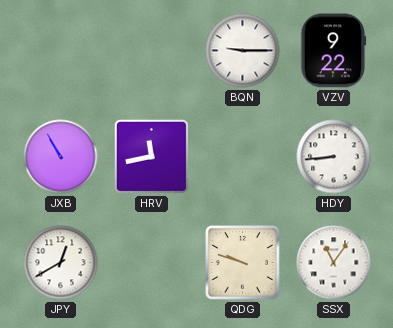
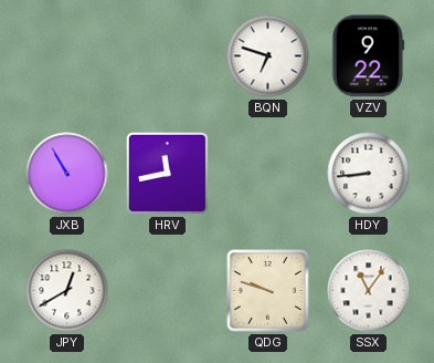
BQN: 9:15 -> 6:48
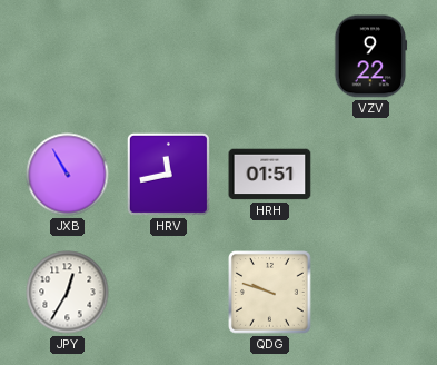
BQN: 6:48 -> none
HRH: none -> 01:51
HDY: 8:44 -> none
JPY: 12:40 -> 12:35
SSX: 11:06 -> none
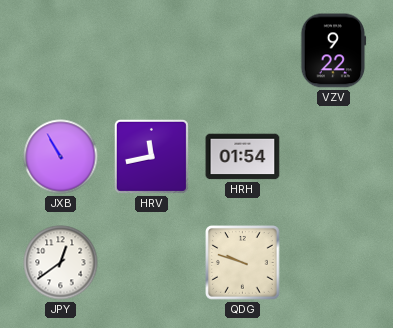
HRH: 01:51 -> 01:54
JPY: 12:35 -> 12:39
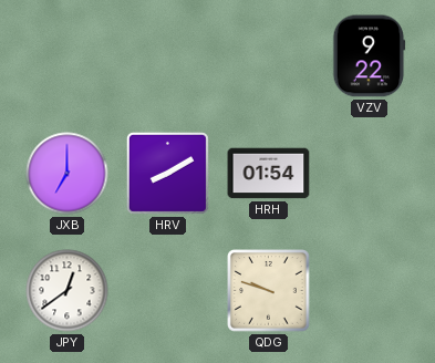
JXB: 10:55 -> 7:00
HRV: 11:43 -> 8:10
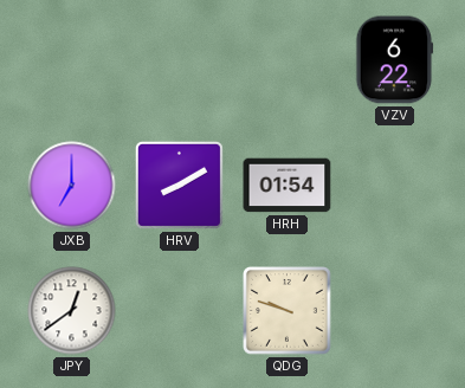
VZV: 9:22 -> 6:22
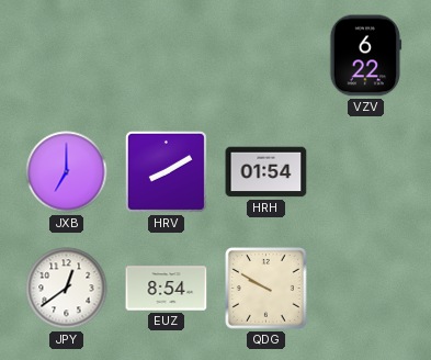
EUZ: none -> 8:54
QDG: 9:48 -> 9:50
